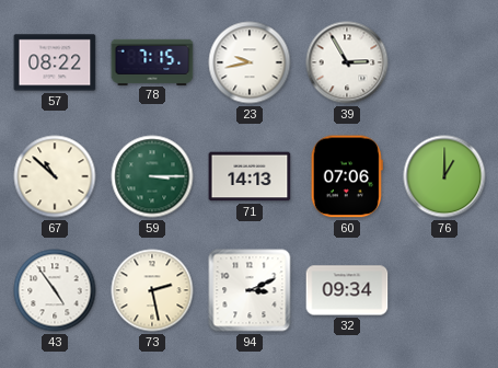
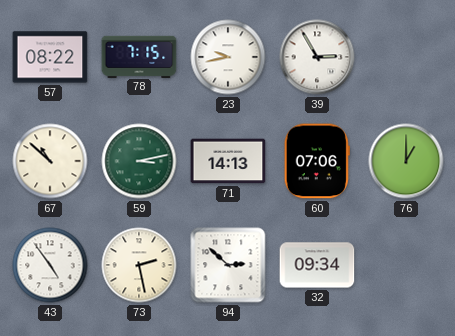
59: 3:15 -> 3:13
94: 3:11 -> 2:52
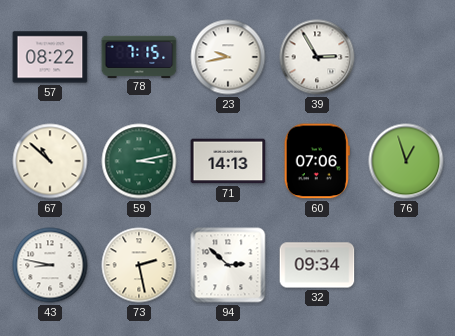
76: 1:00 -> 12:57
43: 4:54 -> 8:47
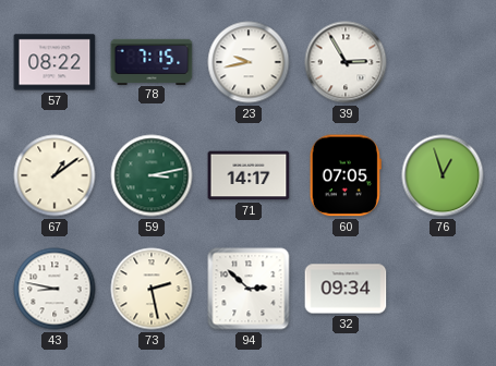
67: 10:52 -> 1:09
71: 14:13 -> 14:17
60: 07:06 -> 07:05
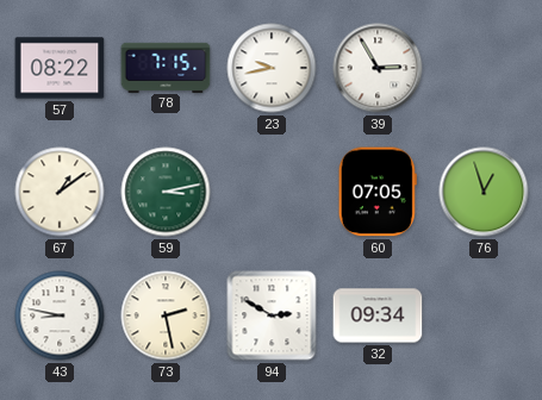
71: 14:17 -> none
94: 2:52 -> 2:50
